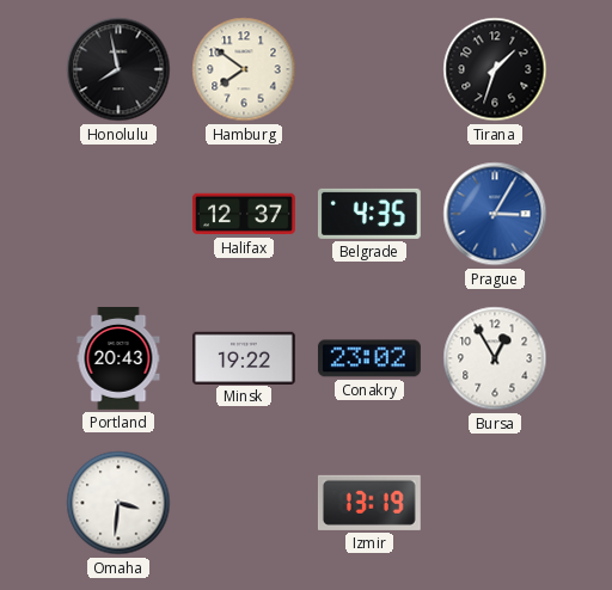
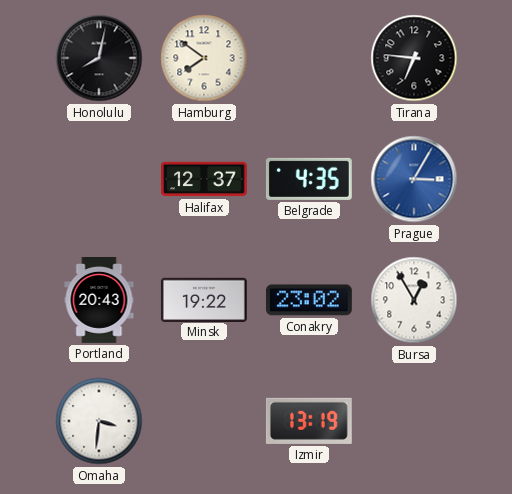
Honolulu: 7:58 -> 8:02
Tirana: 1:33 -> 6:46
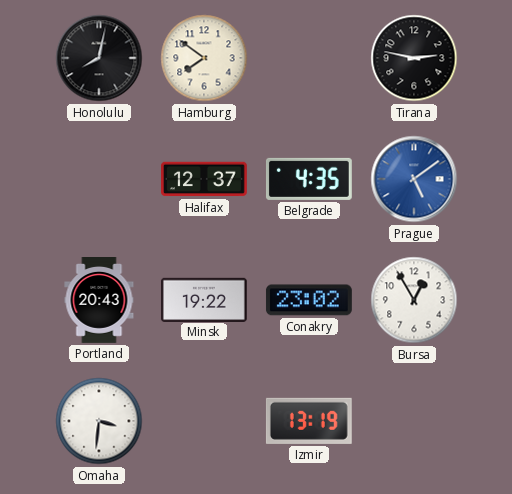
Tirana: 6:46 -> 2:47
Prague: 3:05 -> 5:09
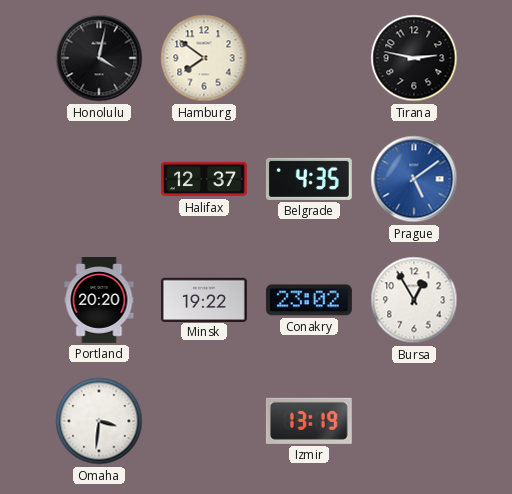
Honolulu: 8:02 -> 4:02
Portland: 20:43 -> 20:20
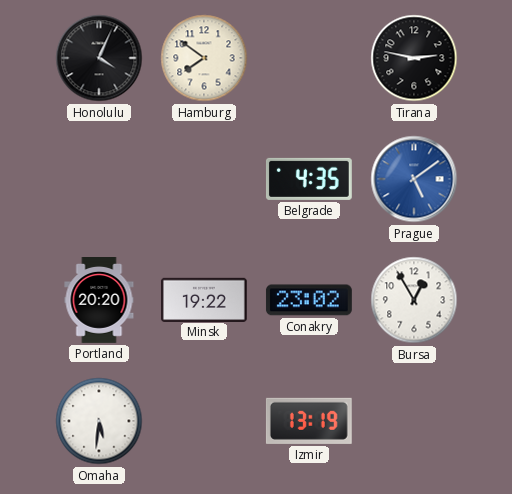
Honolulu: 4:02 -> 4:04
Halifax: 12:37 -> none
Omaha: 3:31 -> 5:31
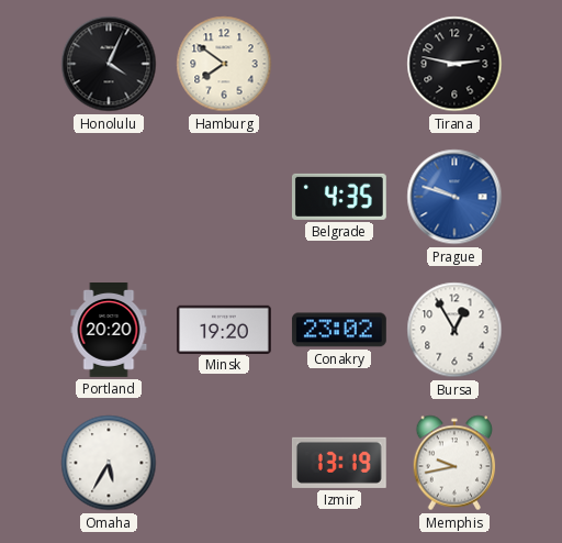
Prague: 5:09 -> 9:48
Minsk: 19:22 -> 19:20
Omaha: 5:31 -> 5:35
Memphis: none -> 9:43
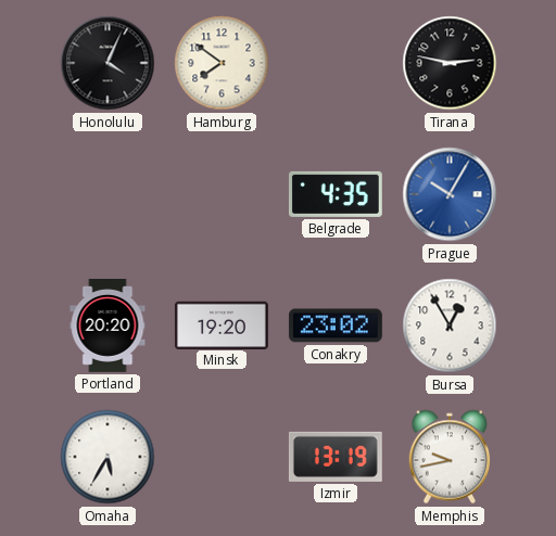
Prague: 9:48 -> 10:05
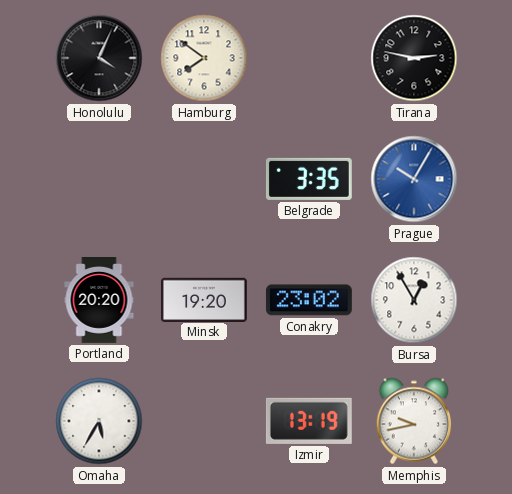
Belgrade: 4:35 -> 3:35
